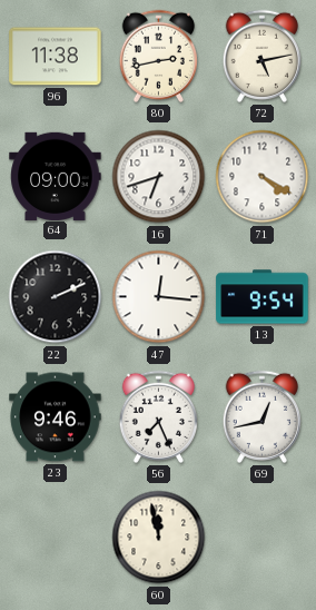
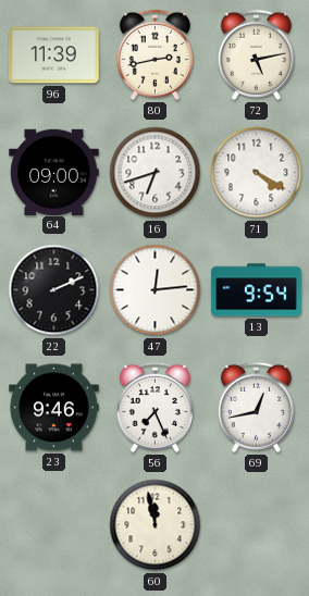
96: 11:38 -> 11:39
47: 12:16 -> 12:14
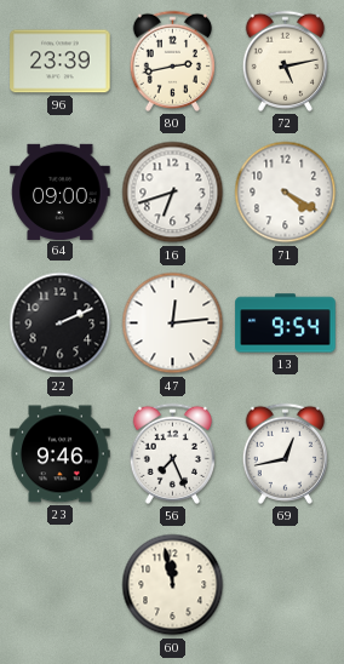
96: 11:39 -> 23:39
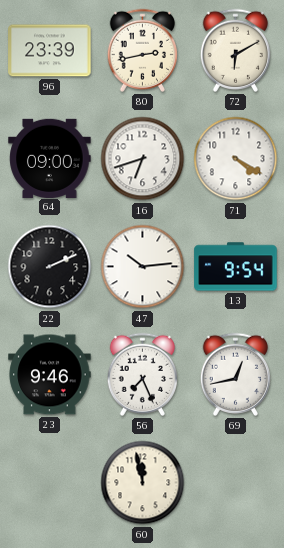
72: 5:13 -> 6:10
47: 12:14 -> 10:14
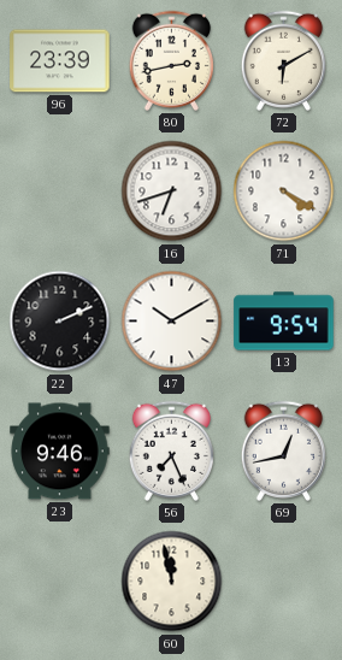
64: 09:00 -> none
47: 10:14 -> 10:10
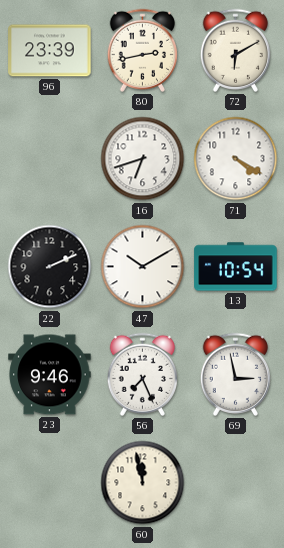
13: 9:54 -> 10:54
69: 12:43 -> 2:58
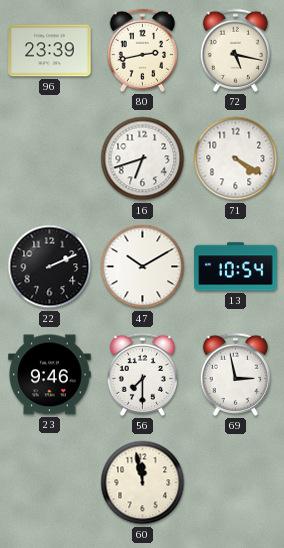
72: 6:10 -> 5:17
56: 7:26 -> 7:30
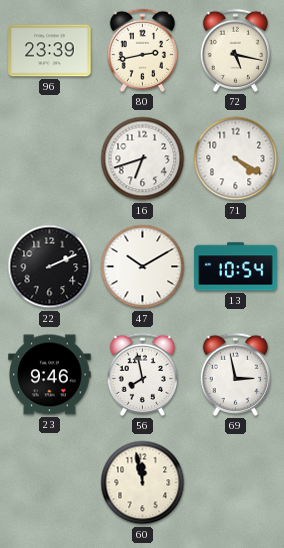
56: 7:30 -> 7:58
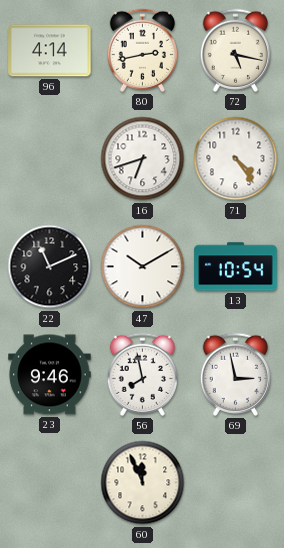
96: 23:39 -> 4:14
71: 4:20 -> 4:24
22: 2:11 -> 11:11
60: 11:58 -> 11:56
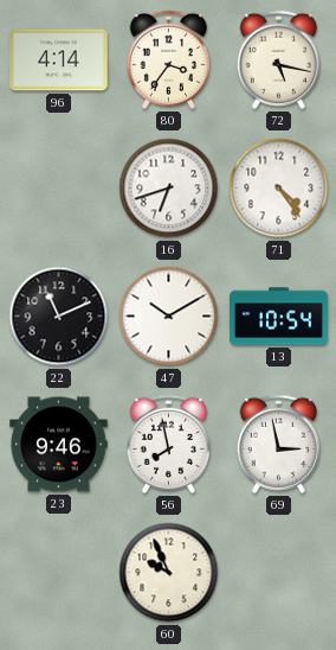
80: 2:43 -> 3:36
60: 11:56 -> 9:56
